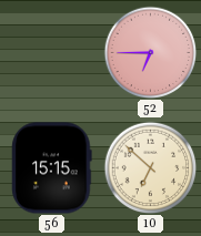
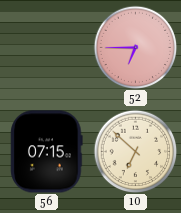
56: 15:15 -> 07:15
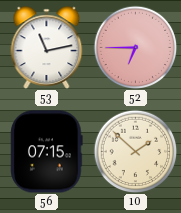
53: none -> 11:13
10: 6:52 -> 1:52
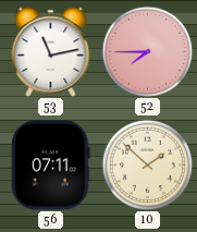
52: 6:45 -> 7:45
56: 07:15 -> 07:11
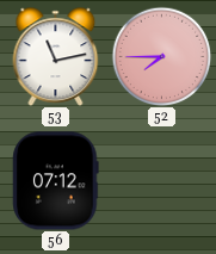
56: 07:11 -> 07:12
10: 1:52 -> none
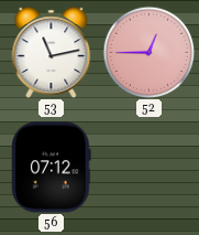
52: 7:45 -> 12:45
